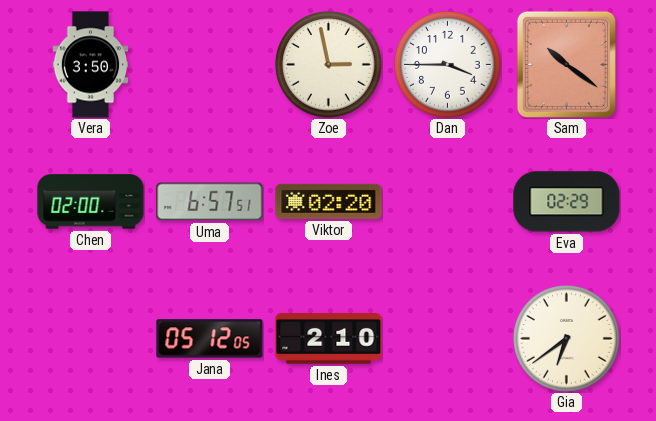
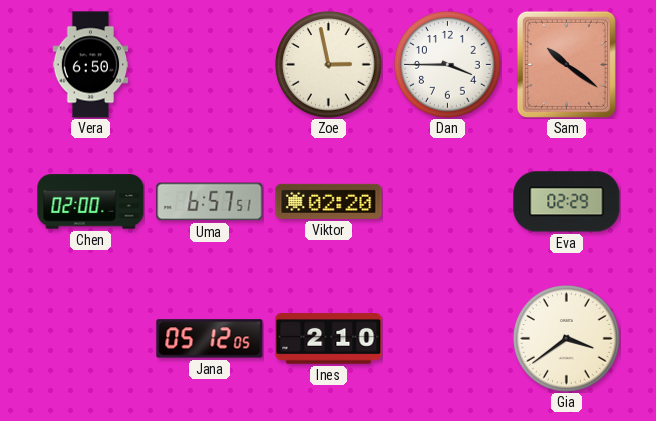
Vera: 3:50 -> 6:50
Gia: 6:39 -> 3:39
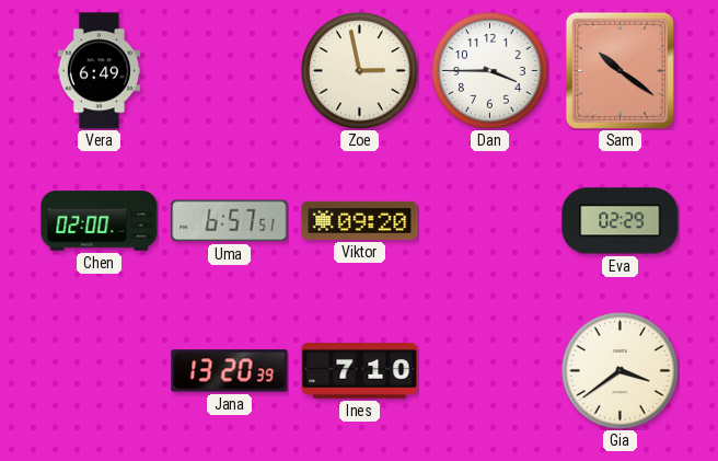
Vera: 6:50 -> 6:49
Viktor: 02:20 -> 09:20
Jana: 05:12 -> 13:20
Ines: 2:10 -> 7:10
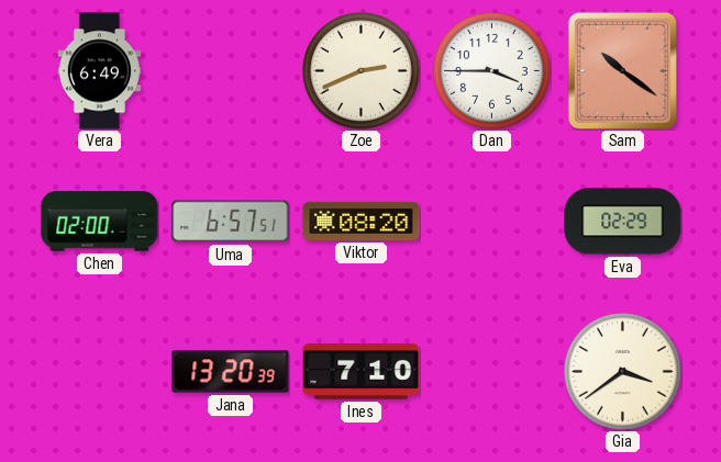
Zoe: 2:58 -> 2:41
Viktor: 09:20 -> 08:20
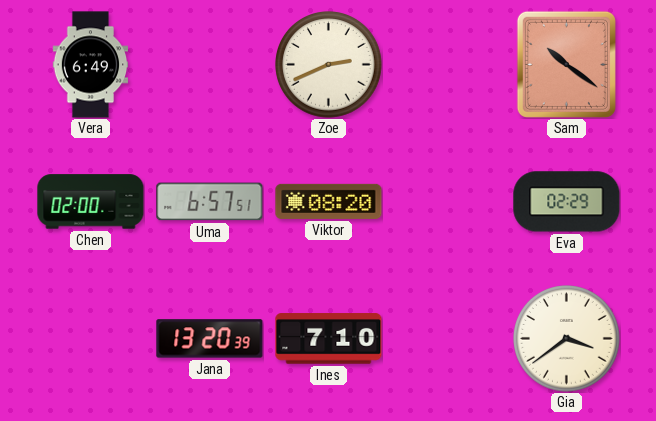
Dan: 3:45 -> none
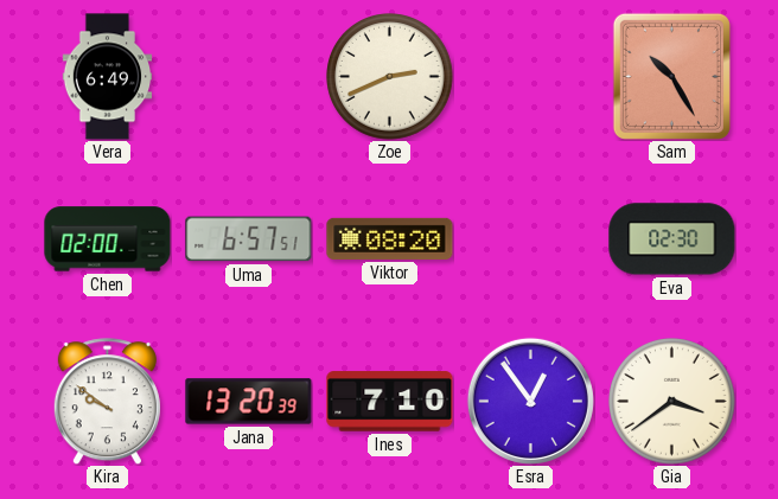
Sam: 10:21 -> 10:25
Eva: 02:29 -> 02:30
Kira: none -> 9:51
Esra: none -> 12:54
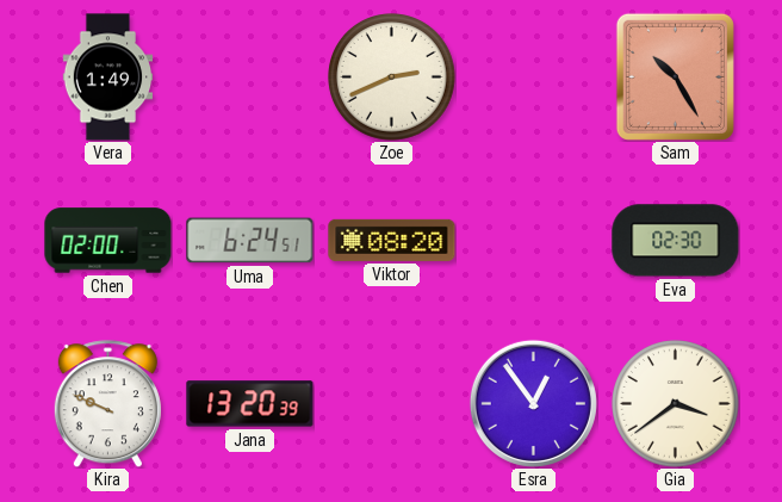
Vera: 6:49 -> 1:49
Uma: 6:57 -> 6:24
Kira: 9:51 -> 9:49
Ines: 7:10 -> none
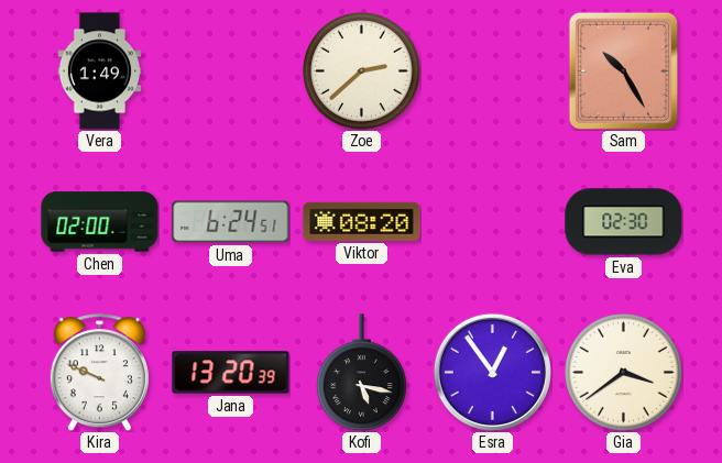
Zoe: 2:41 -> 2:38
Kofi: none -> 5:17
